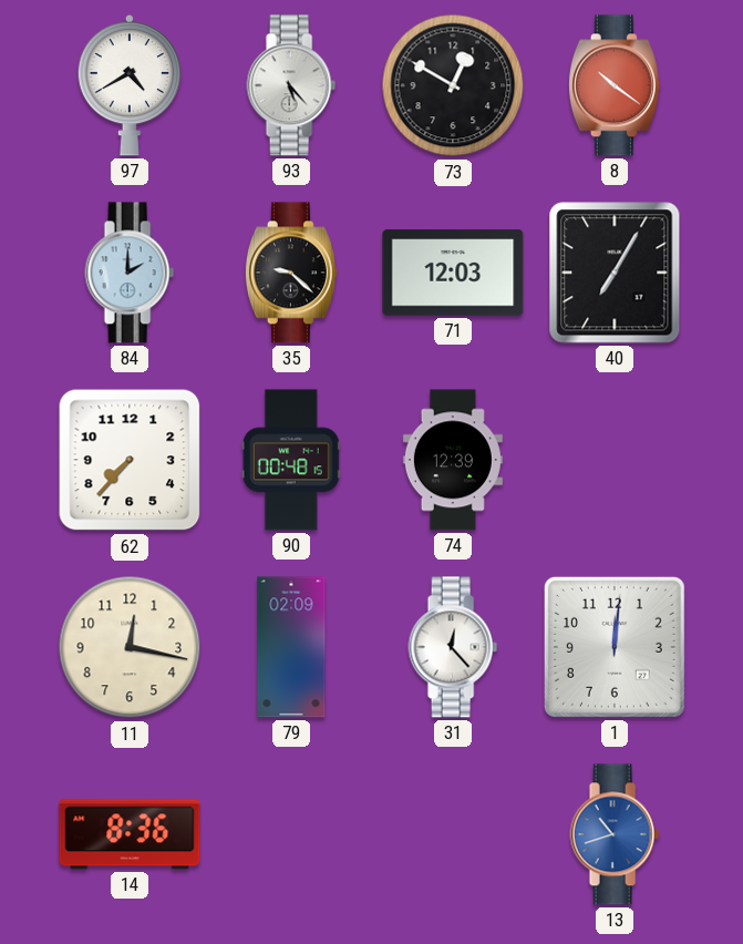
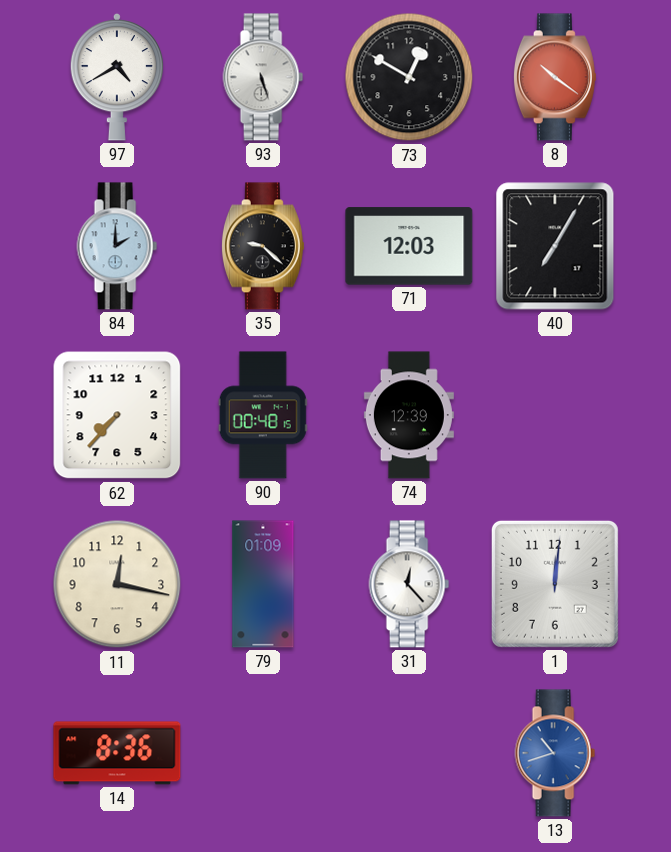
93: 5:23 -> 5:27
79: 02:09 -> 01:09
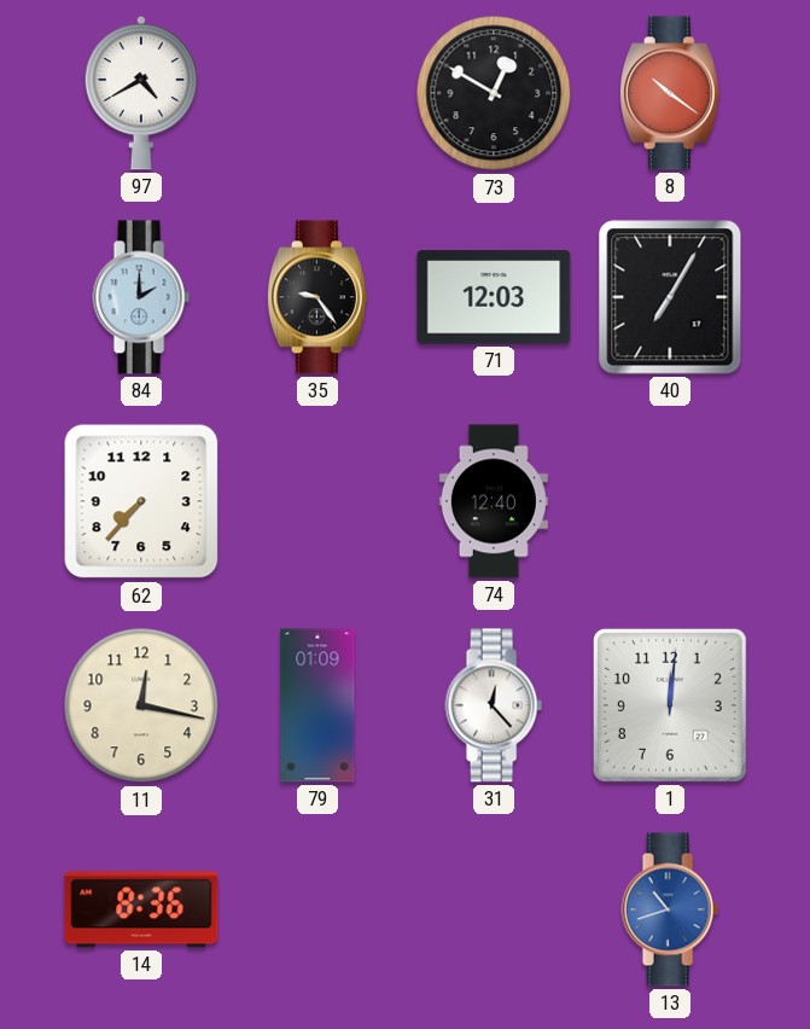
93: 5:27 -> none
35: 9:22 -> 9:24
90: 00:48 -> none
74: 12:39 -> 12:40
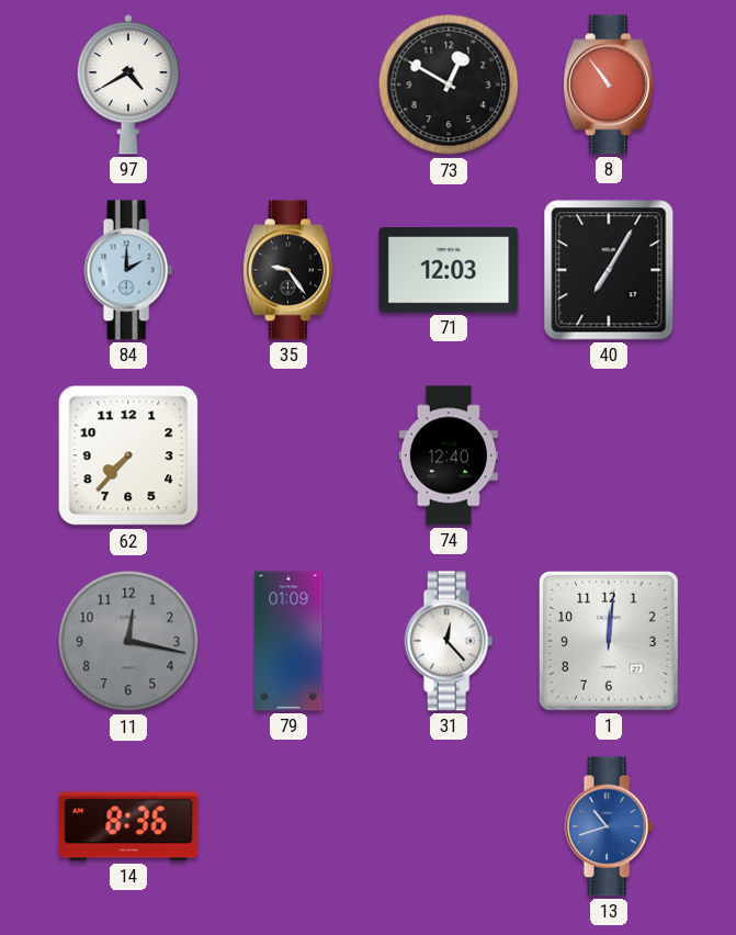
8: 10:21 -> 10:54
11 dial: cream -> grey
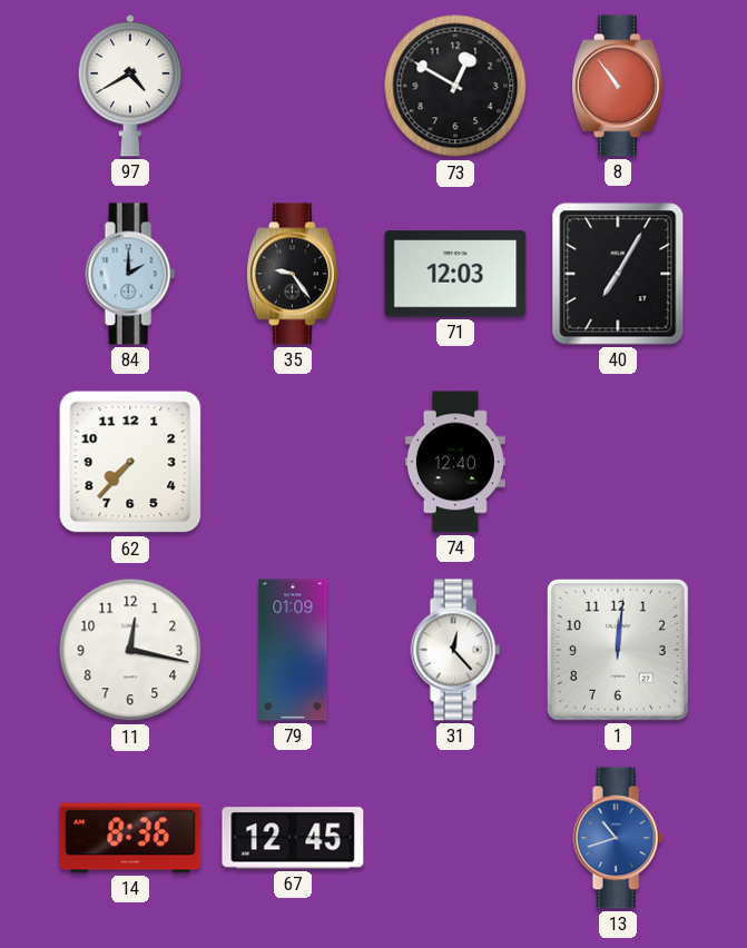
11 dial: grey -> white
67: none -> 12:45
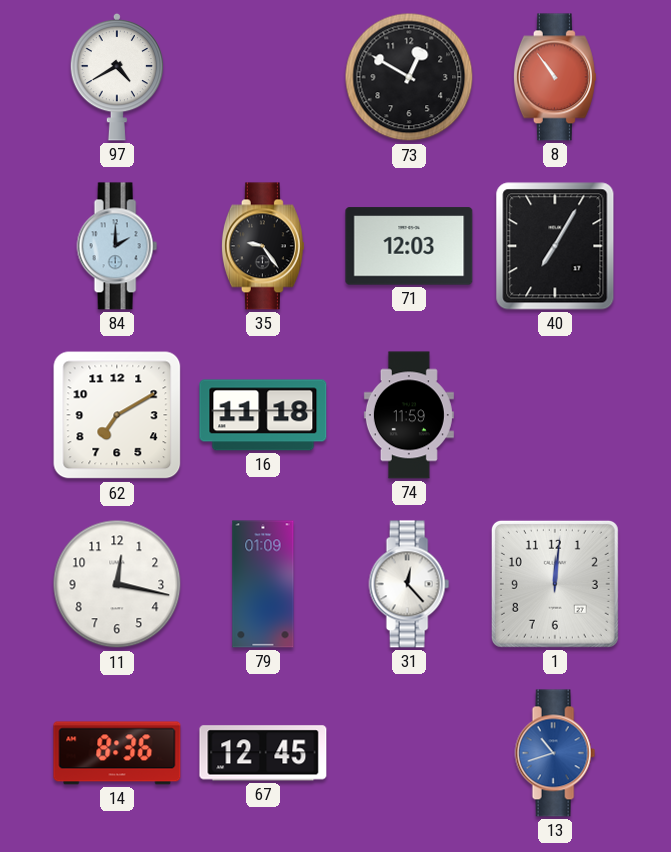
62: 7:37 -> 7:10
16: none -> 11:18
74: 12:40 -> 11:59
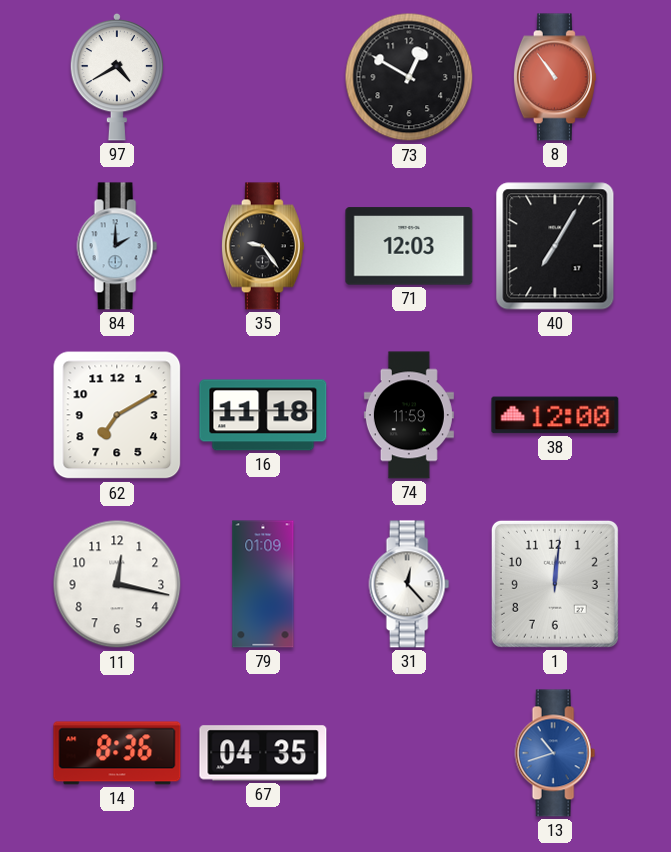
38: none -> 12:00
67: 12:45 -> 04:35
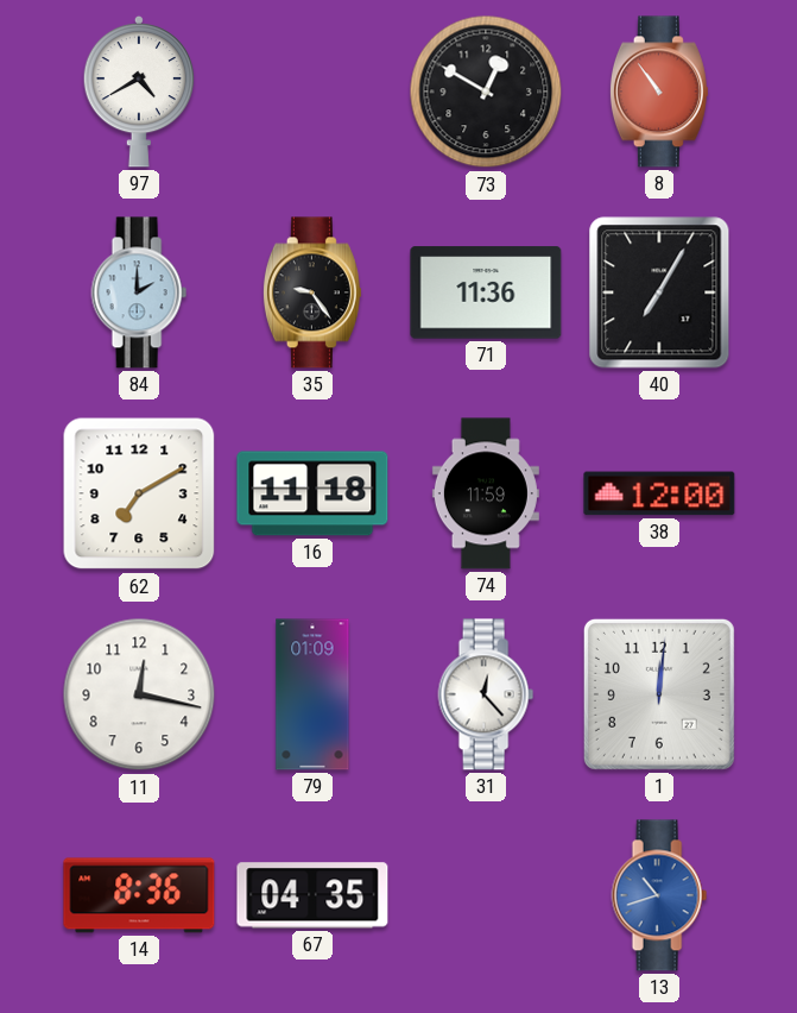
71: 12:03 -> 11:36
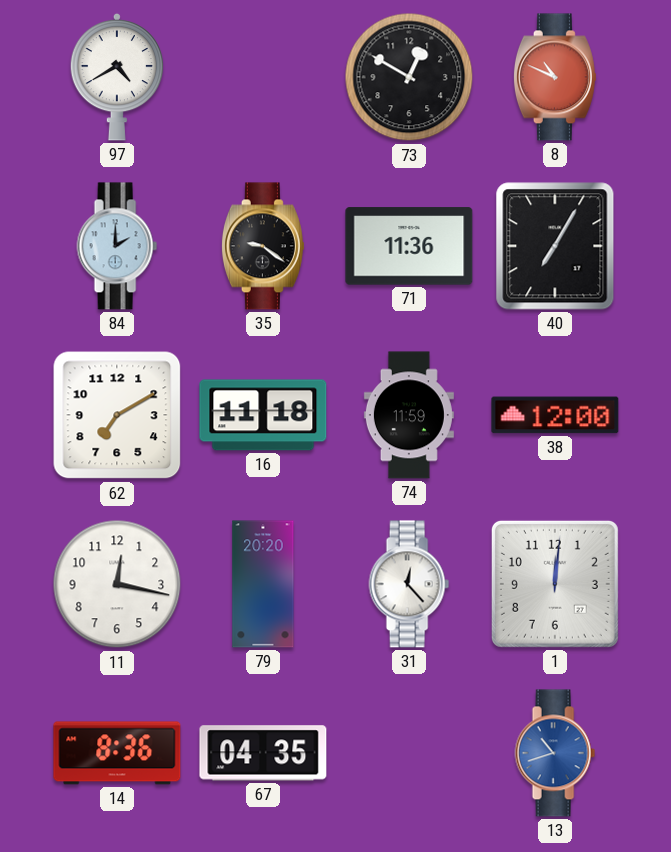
8: 10:54 -> 10:49
35: 9:24 -> 9:21
79: 01:09 -> 20:20
